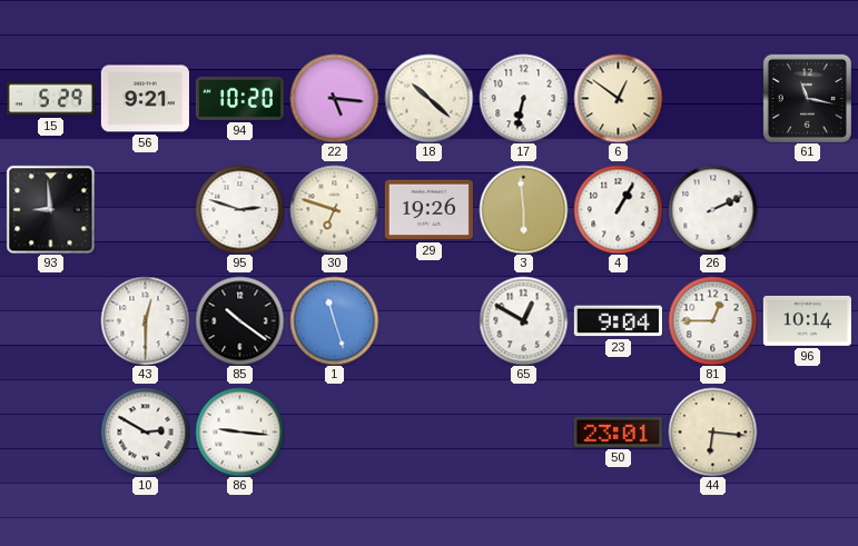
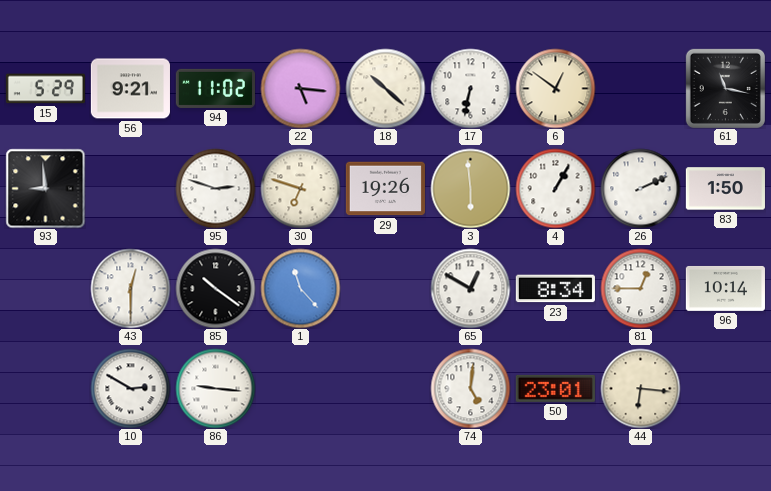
94: 10:20 -> 11:02
83: none -> 1:50
1: 11:27 -> 11:23
23: 9:04 -> 8:34
74: none -> 5:01
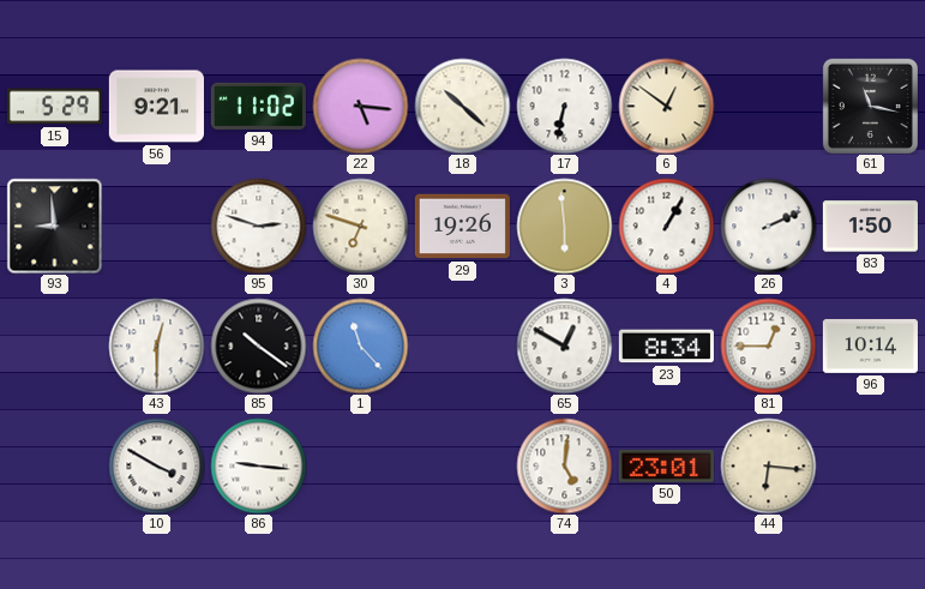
10: 2:50 -> 3:50
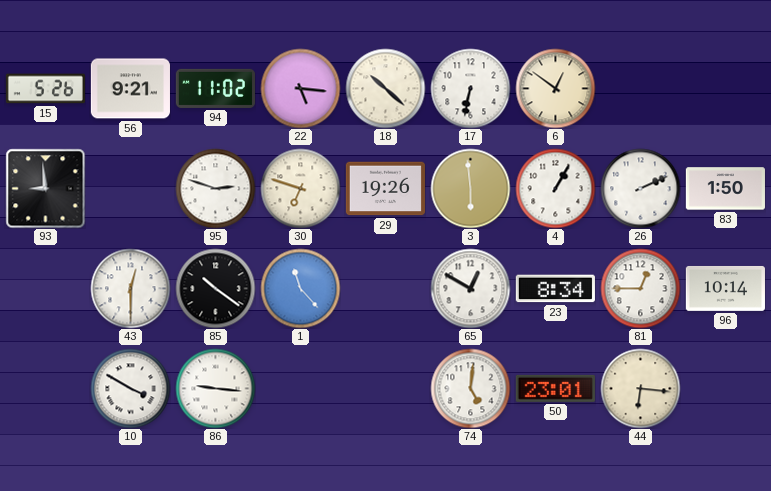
15: 5:29 -> 5:26
61: 11:17 -> none
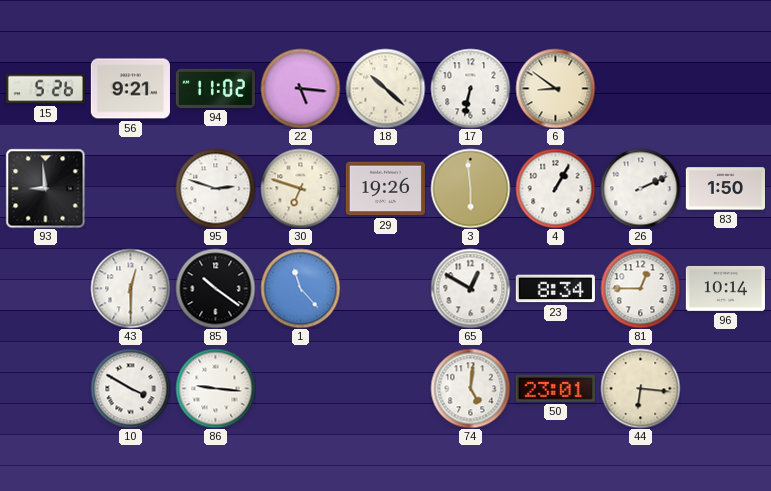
6: 12:51 -> 8:51
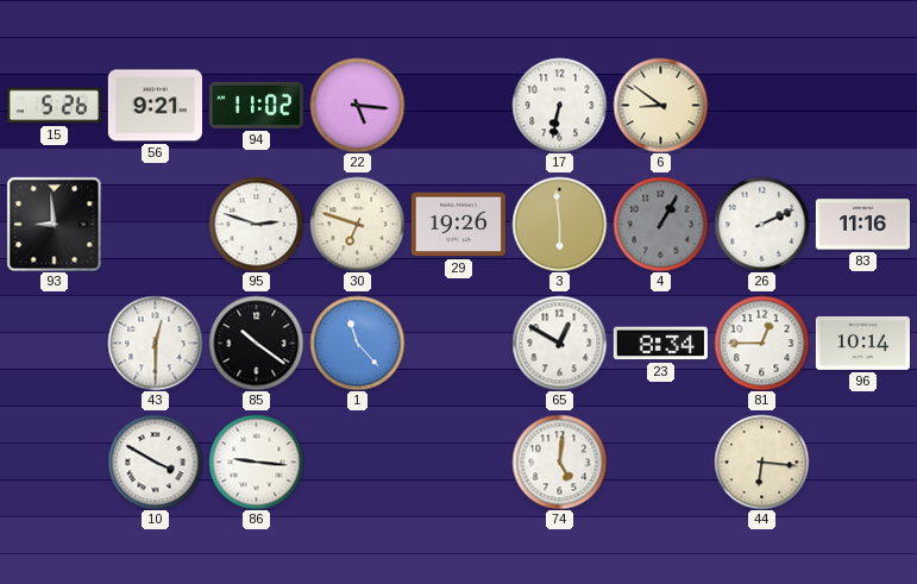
18: 10:22 -> none
4 dial: white -> grey
83: 1:50 -> 11:16
50: 23:01 -> none
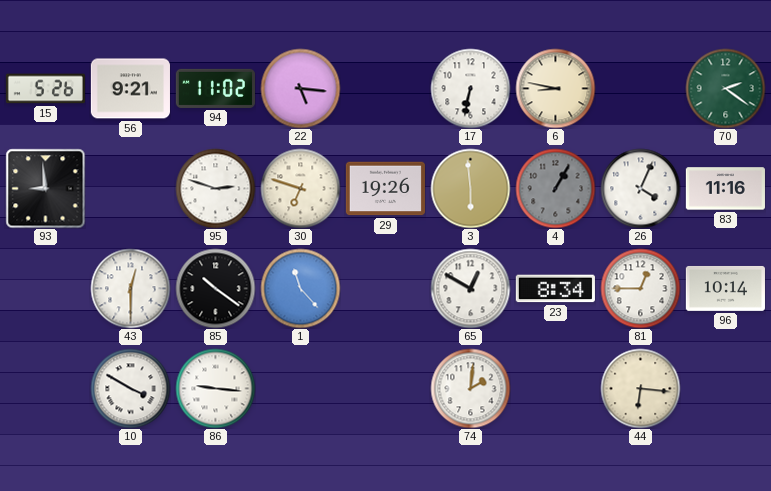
6: 8:51 -> 8:47
70: none -> 2:21
26: 2:11 -> 4:04
74: 5:01 -> 2:01
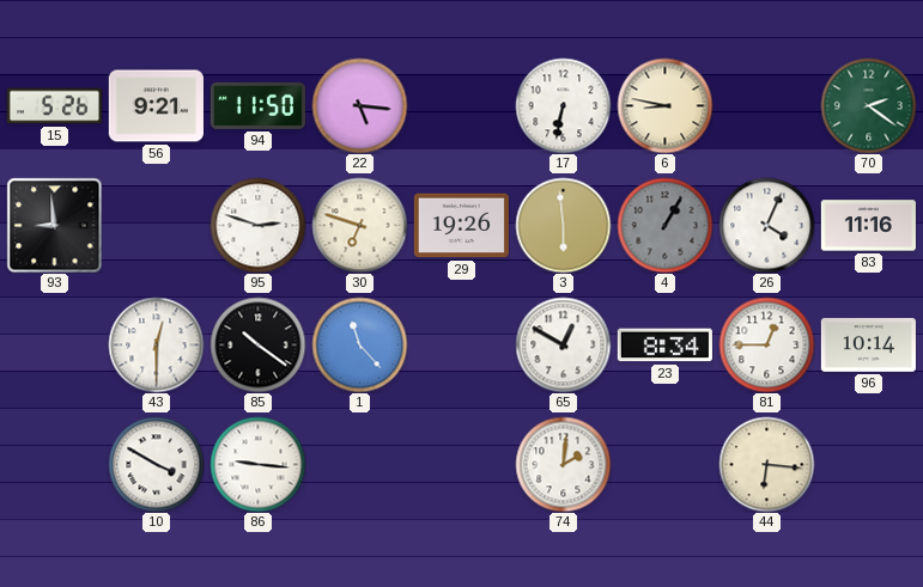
94: 11:02 -> 11:50
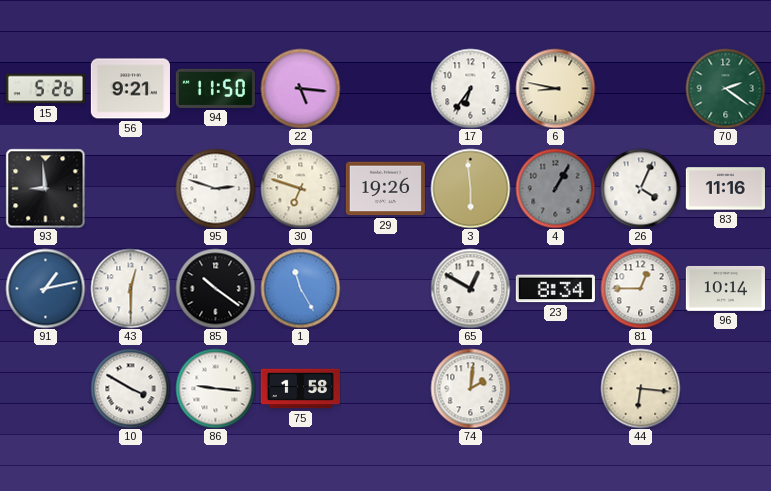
17: 6:32 -> 6:36
91: none -> 1:13
1: 11:23 -> 11:25
75: none -> 1:58
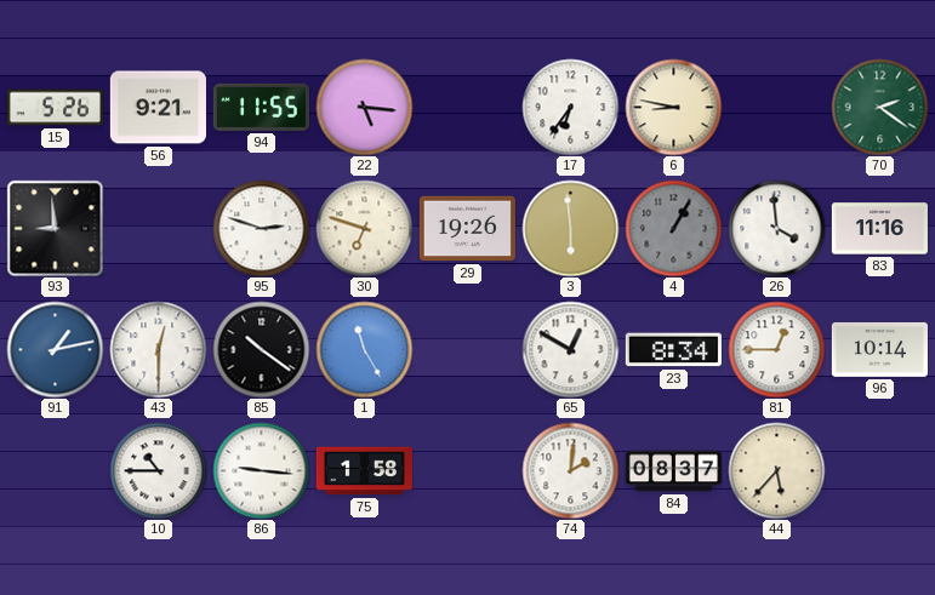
94: 11:50 -> 11:55
26: 4:04 -> 3:59
10: 3:50 -> 10:45
84: none -> 08:37
44: 6:16 -> 5:37
